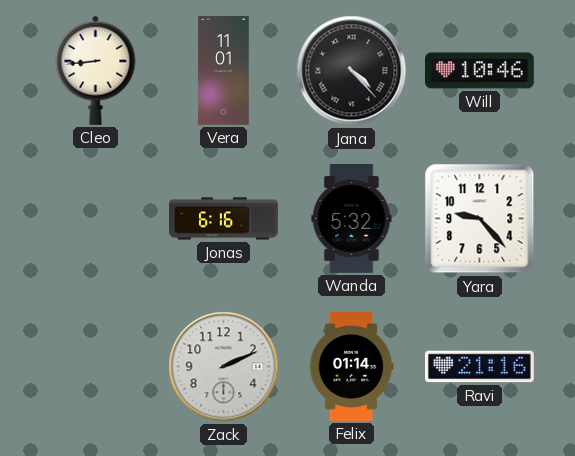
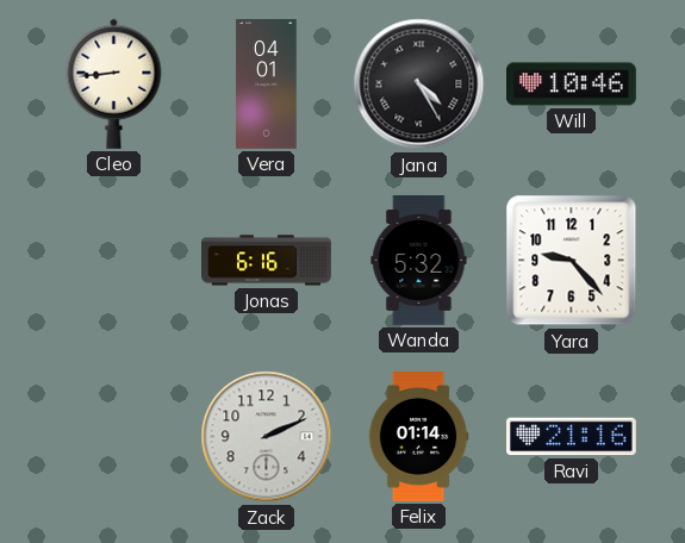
Vera: 11:01 -> 04:01
Jana: 4:23 -> 4:25
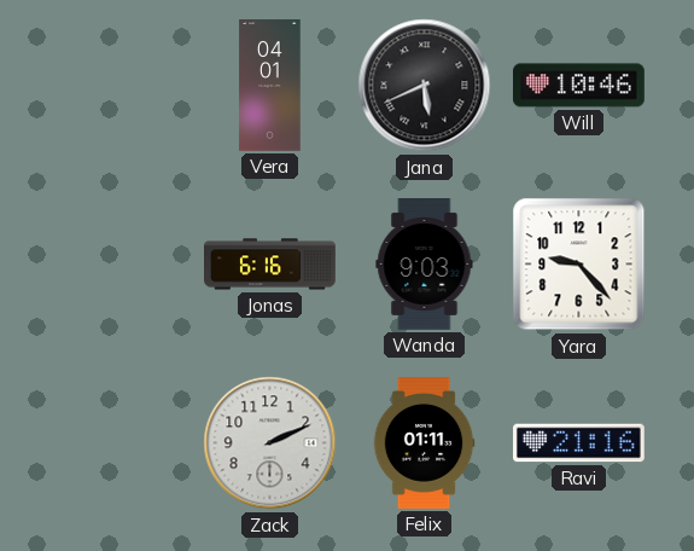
Cleo: 8:44 -> none
Jana: 4:25 -> 5:41
Wanda: 5:32 -> 9:03
Felix: 01:14 -> 01:11
